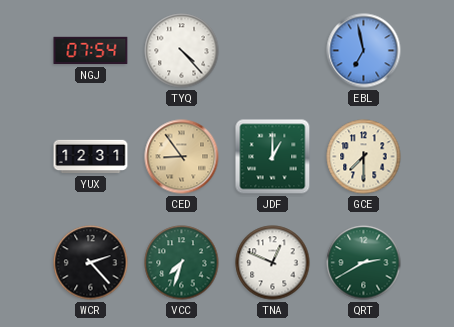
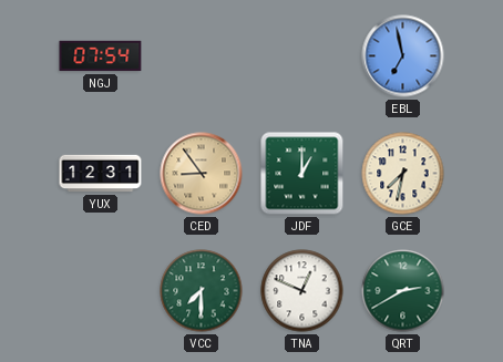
TYQ: 4:23 -> none
GCE: 7:30 -> 7:32
WCR: 2:23 -> none
VCC: 7:33 -> 7:30
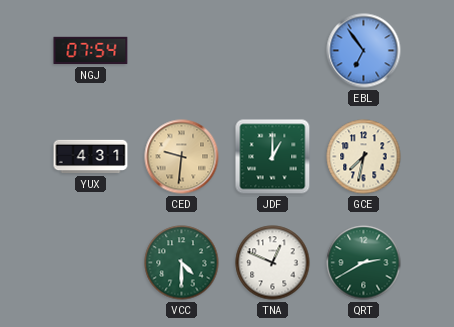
EBL: 6:58 -> 6:54
YUX: 12:31 -> 4:31
CED: 8:54 -> 9:31
VCC: 7:30 -> 4:30
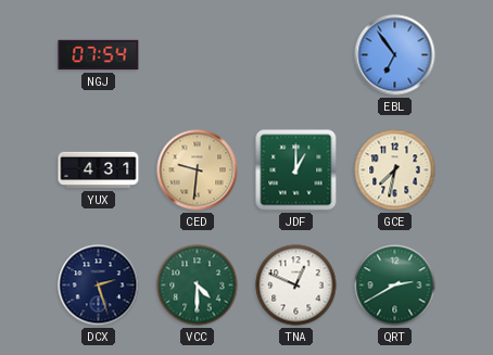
DCX: none -> 2:27
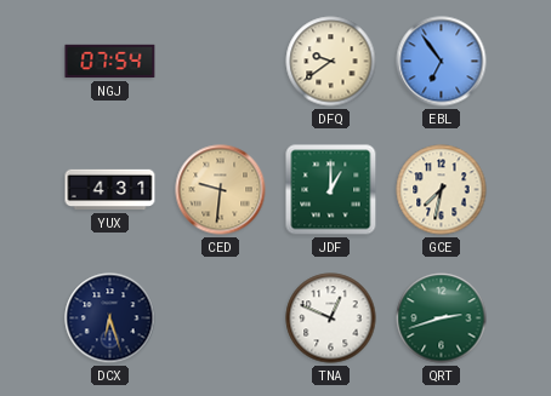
DFQ: none -> 9:39
DCX: 2:27 -> 6:27
VCC: 4:30 -> none
QRT: 2:40 -> 2:42
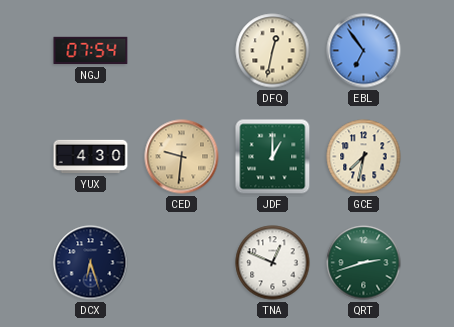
DFQ: 9:39 -> 12:32
YUX: 4:31 -> 4:30
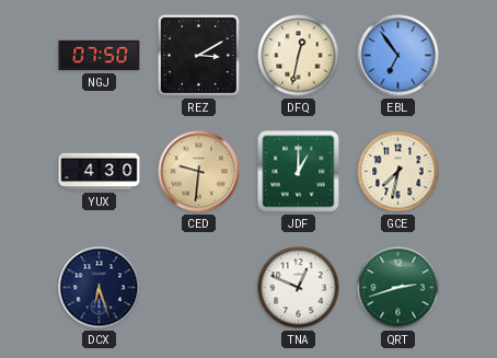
NGJ: 07:54 -> 07:50
REZ: none -> 3:10
